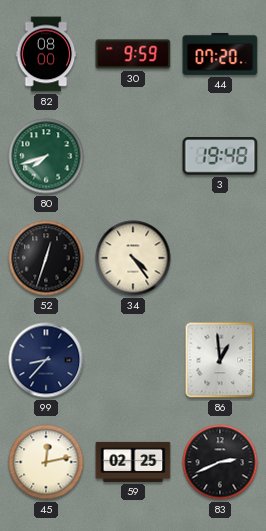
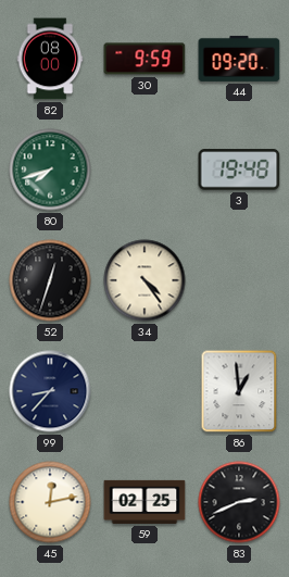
44: 07:20 -> 09:20
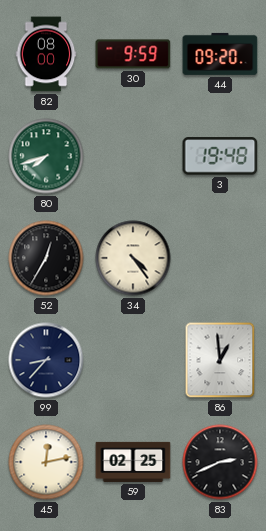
52: 12:33 -> 12:35
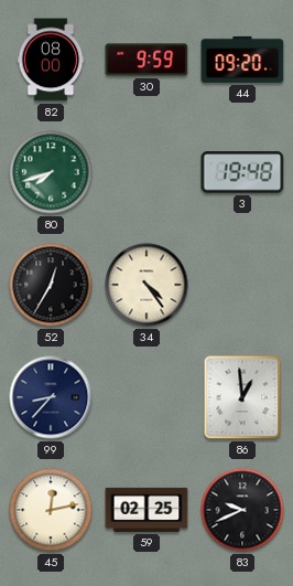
83: 2:41 -> 9:41
